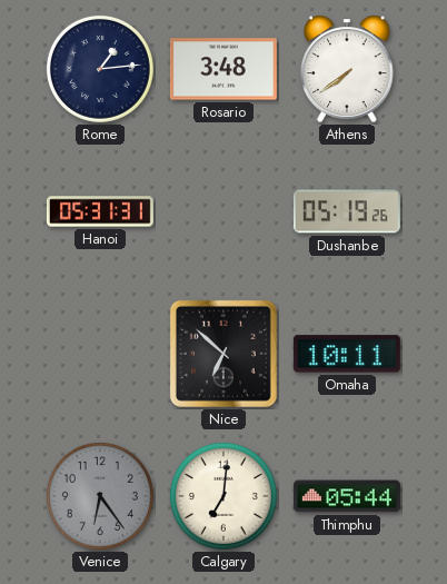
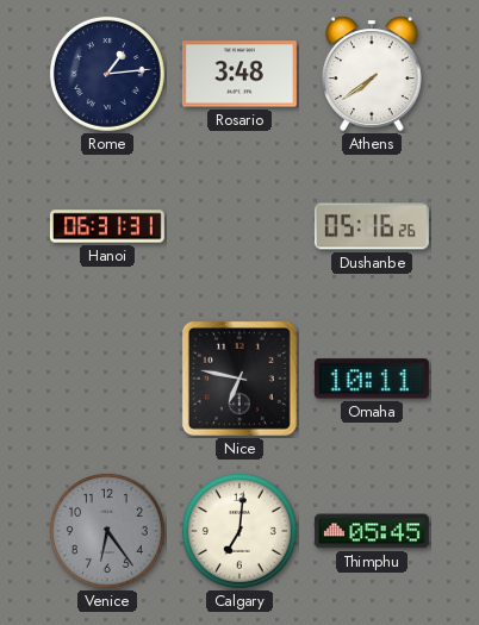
Hanoi: 05:31 -> 06:31
Dushanbe: 05:19 -> 05:16
Nice: 6:52 -> 6:47
Thimphu: 05:44 -> 05:45
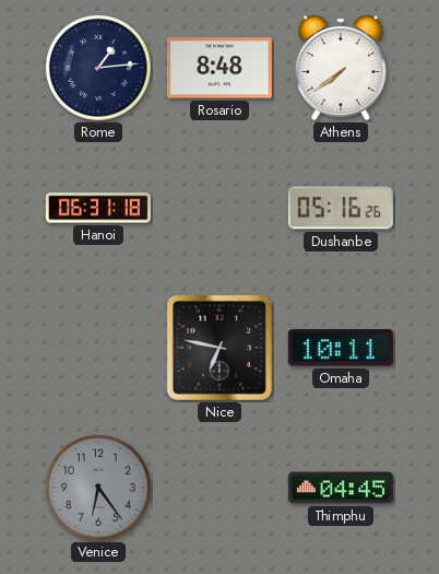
Rosario: 3:48 -> 8:48
Hanoi: 06:31:31 -> 06:31:18
Calgary: 7:01 -> none
Thimphu: 05:45 -> 04:45
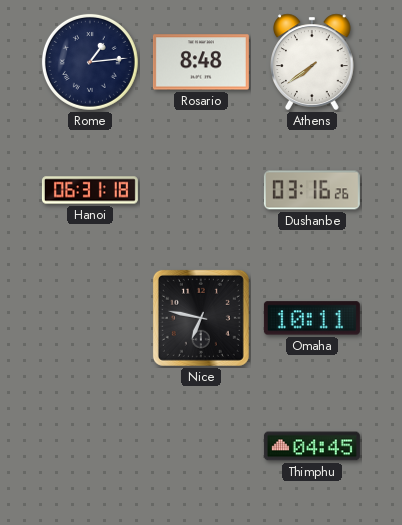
Dushanbe: 05:16 -> 03:16
Venice: 6:24 -> none
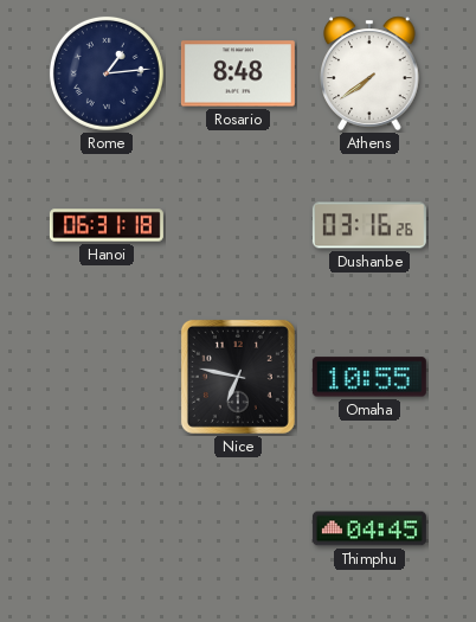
Omaha: 10:11 -> 10:55
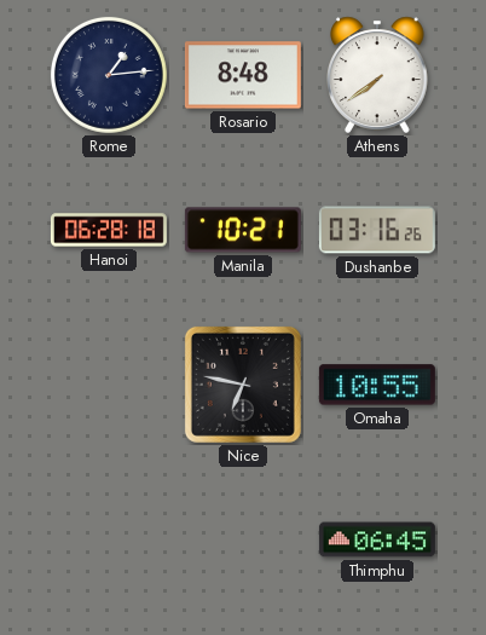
Hanoi: 06:31 -> 06:28
Manila: none -> 10:21
Thimphu: 04:45 -> 06:45
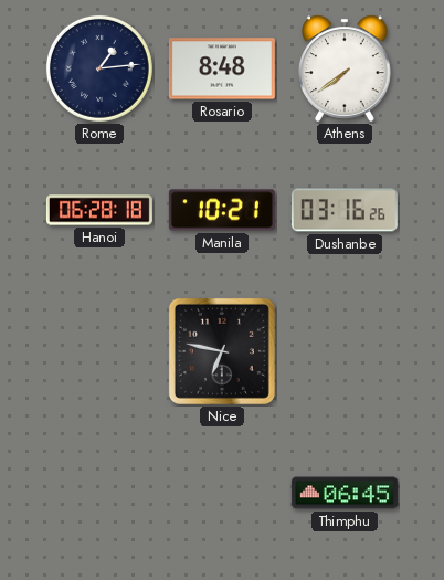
Omaha: 10:55 -> none
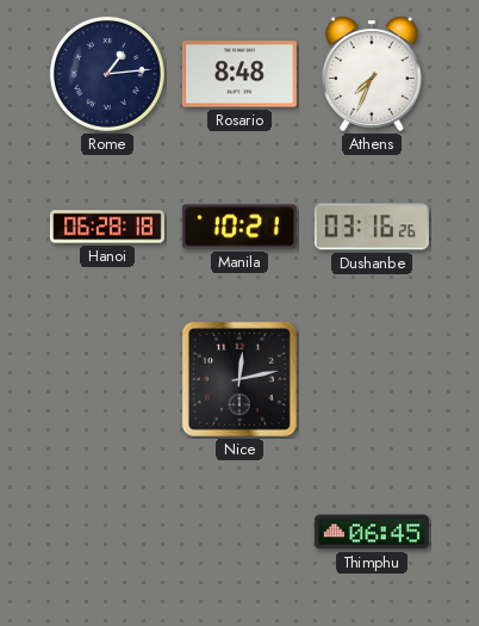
Athens: 7:39 -> 7:34
Nice: 6:47 -> 12:13
